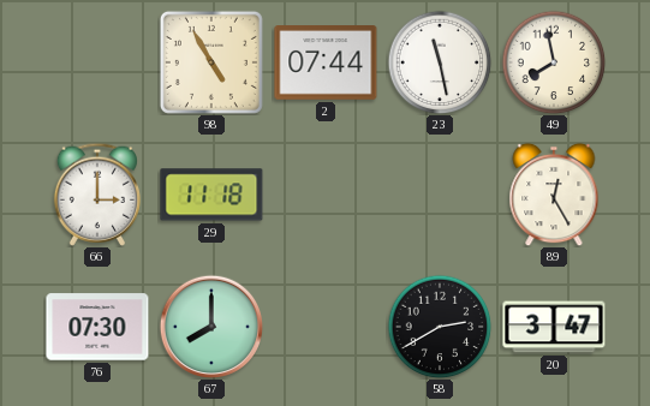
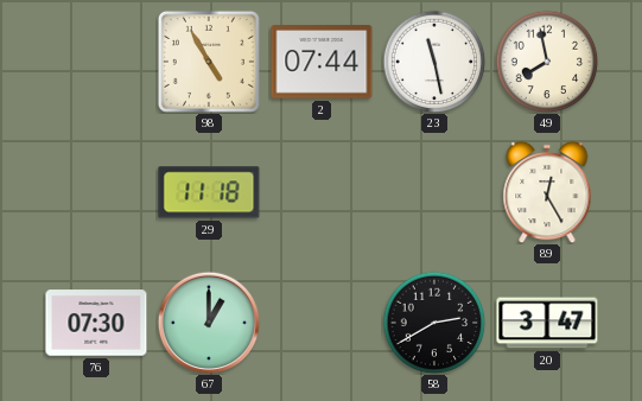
66: 3:00 -> none
67: 8:00 -> 1:00
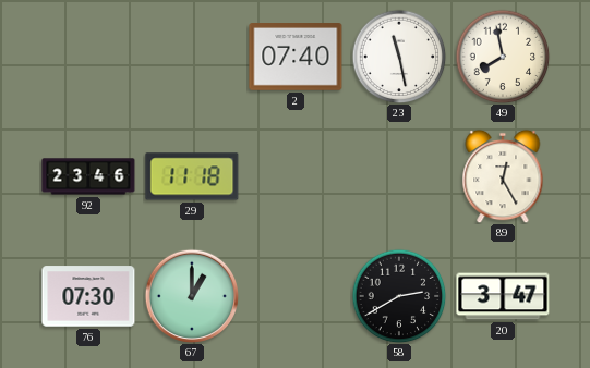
98: 4:55 -> none
2: 07:44 -> 07:40
92: none -> 23:46
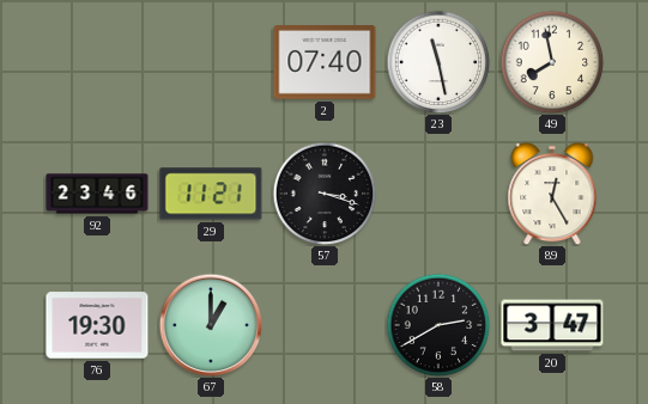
29: 11:18 -> 11:21
57: none -> 3:18
76: 07:30 -> 19:30
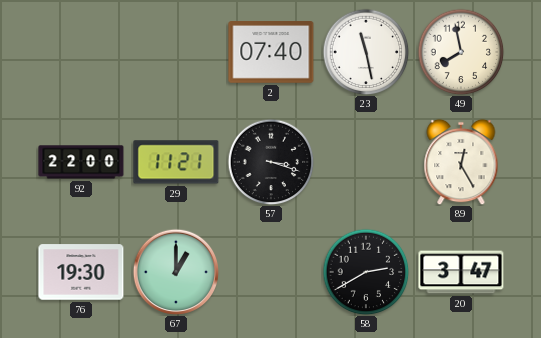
92: 23:46 -> 22:00
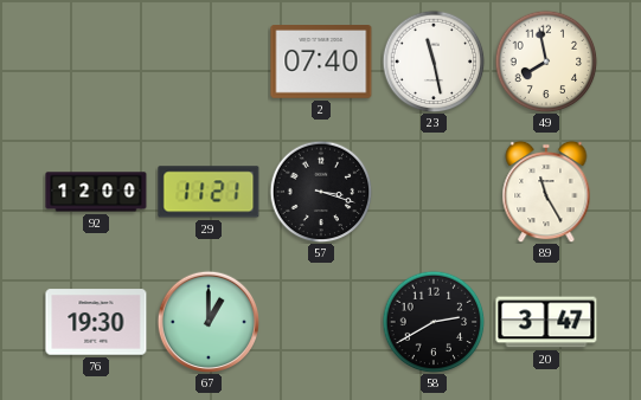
92: 22:00 -> 12:00
89: 12:25 -> 11:25
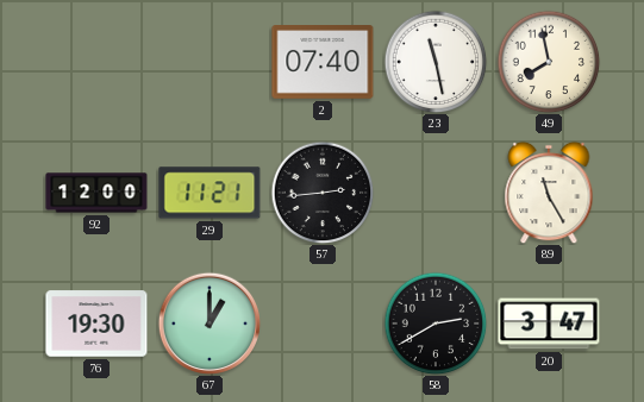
57: 3:18 -> 2:44
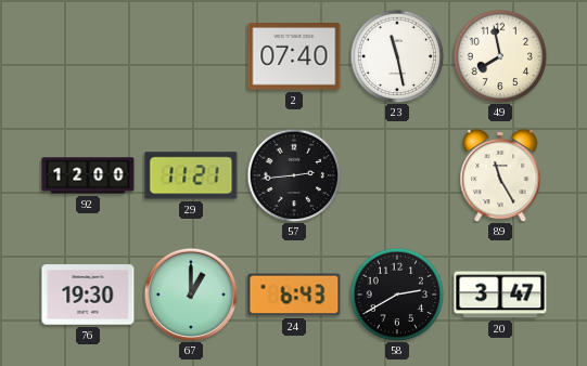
24: none -> 6:43
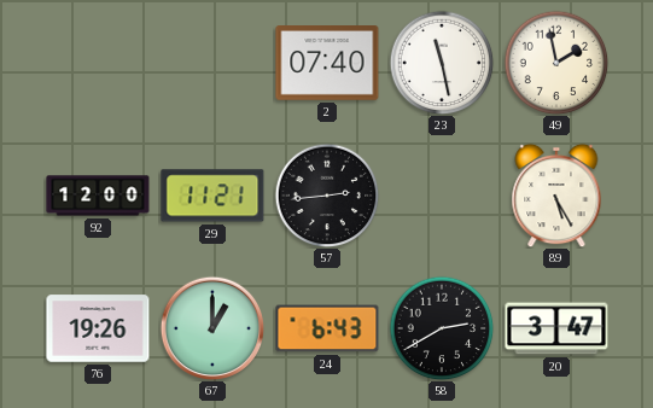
49: 7:58 -> 1:58
89: 11:25 -> 5:25
76: 19:30 -> 19:26
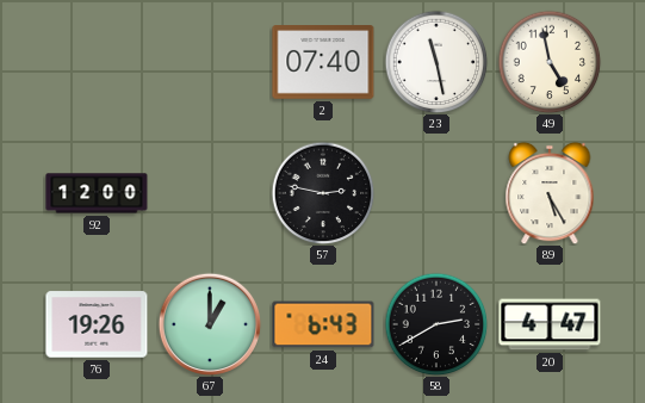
49: 1:58 -> 4:58
29: 11:21 -> none
57: 2:44 -> 2:47
20: 3:47 -> 4:47
